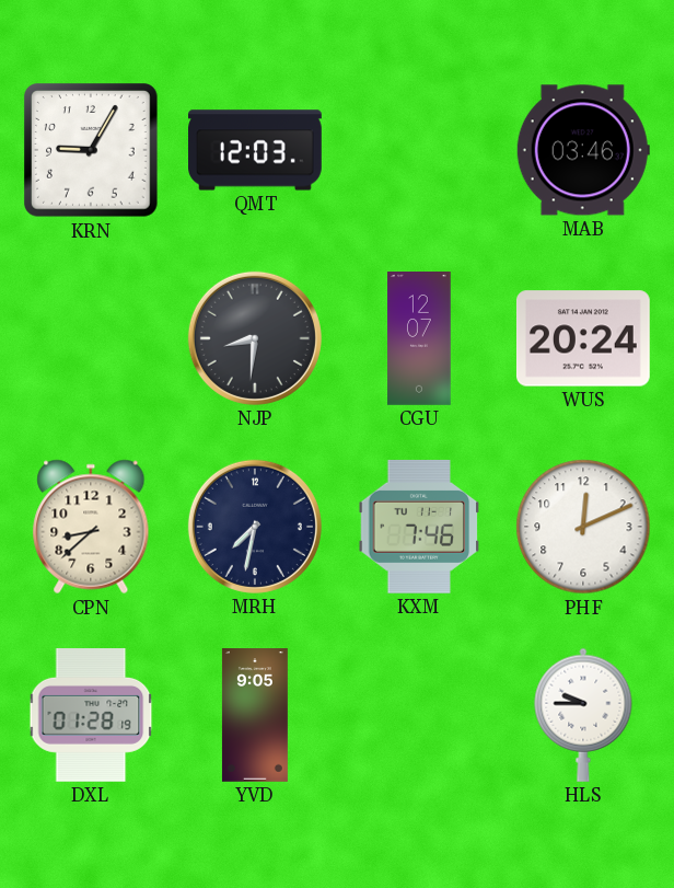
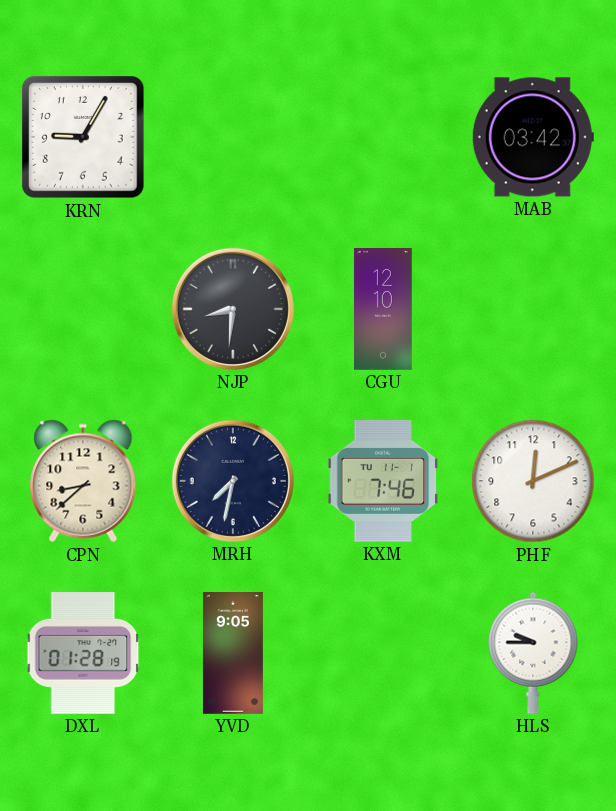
QMT: 12:03 -> none
MAB: 03:46 -> 03:42
CGU: 12:07 -> 12:10
WUS: 20:24 -> none
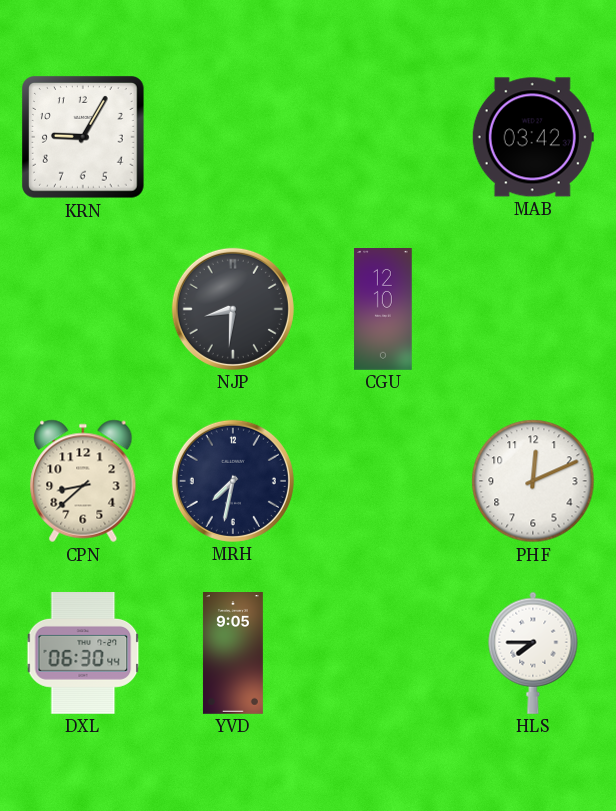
KXM: 7:46 -> none
DXL: 01:28 -> 06:30
HLS: 9:45 -> 7:45
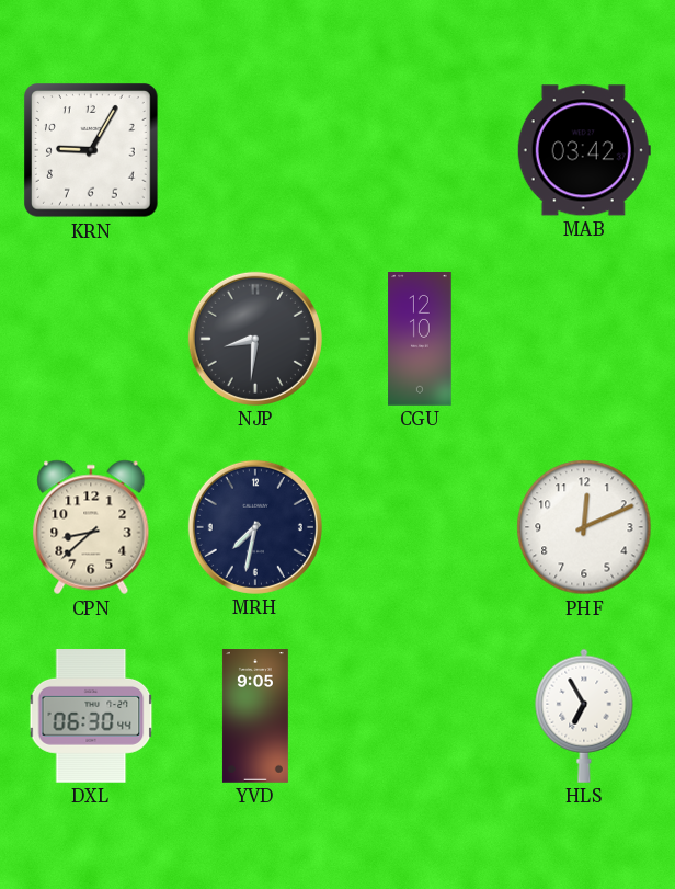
HLS: 7:45 -> 6:55
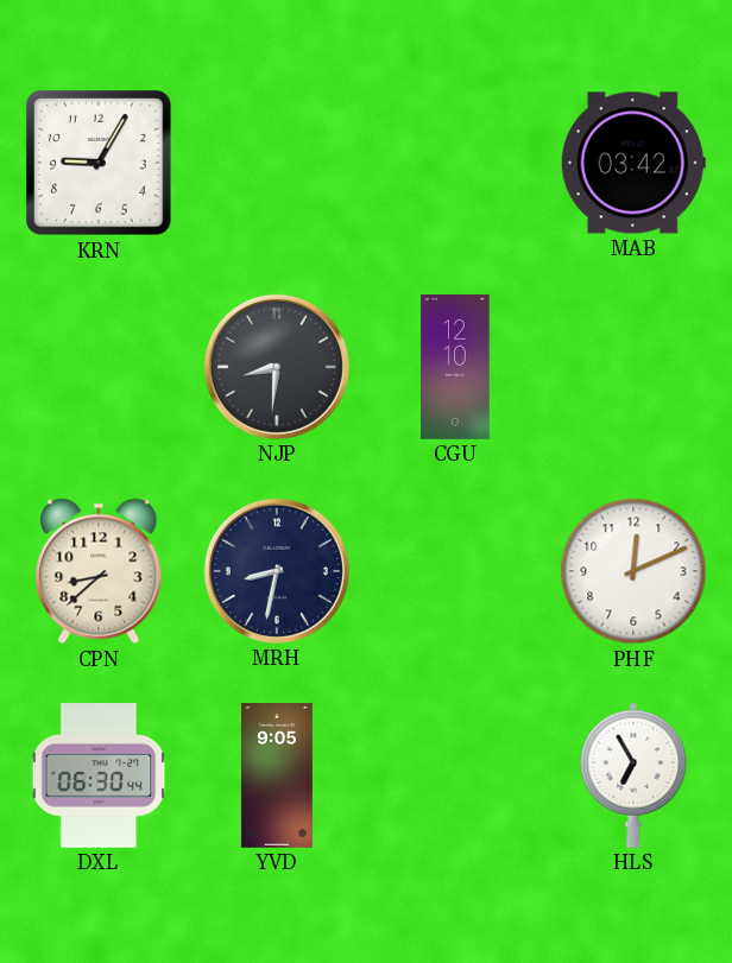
MRH: 7:32 -> 8:32
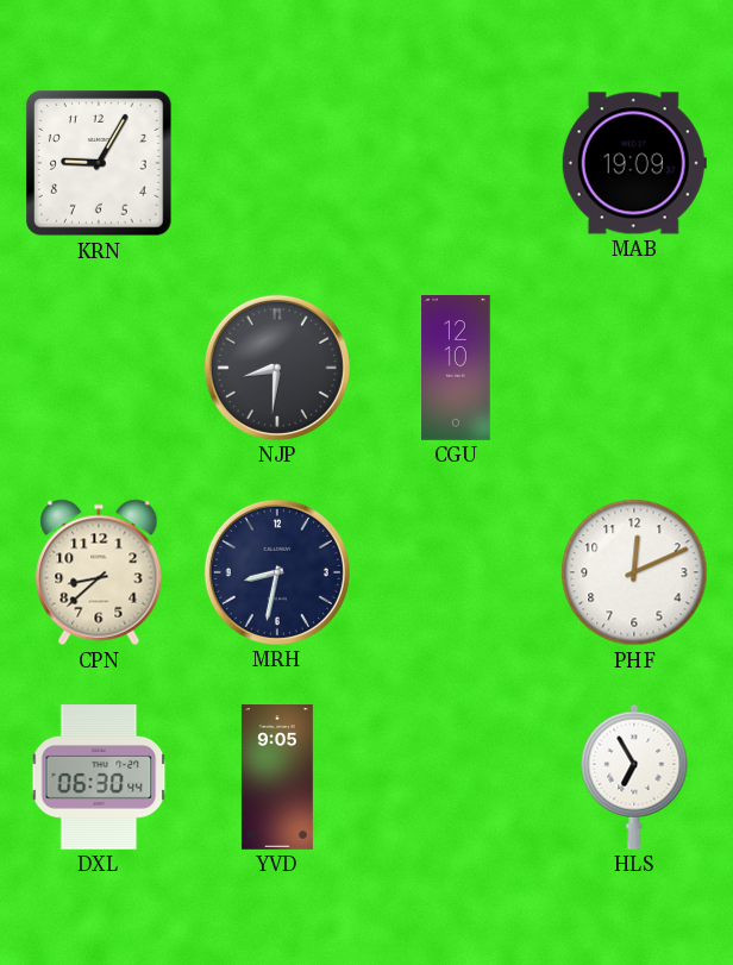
MAB: 03:42 -> 19:09
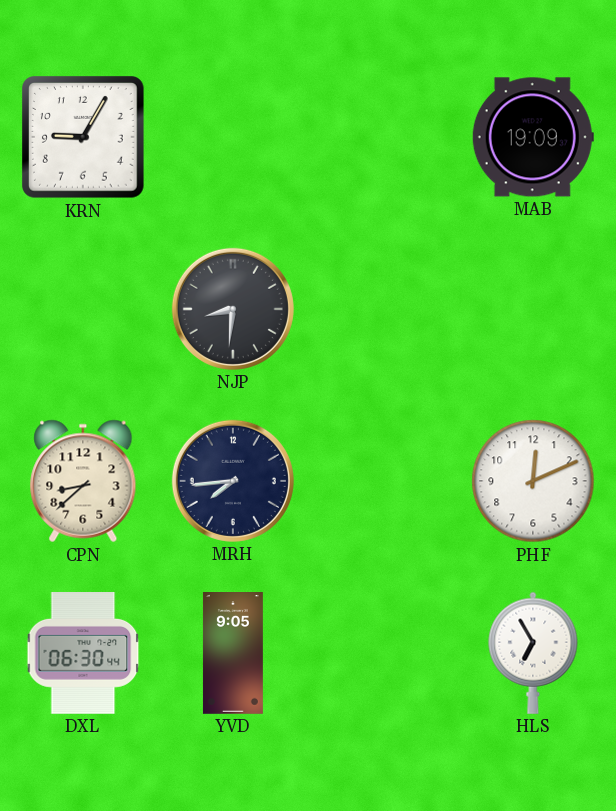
CGU: 12:10 -> none
MRH: 8:32 -> 7:44
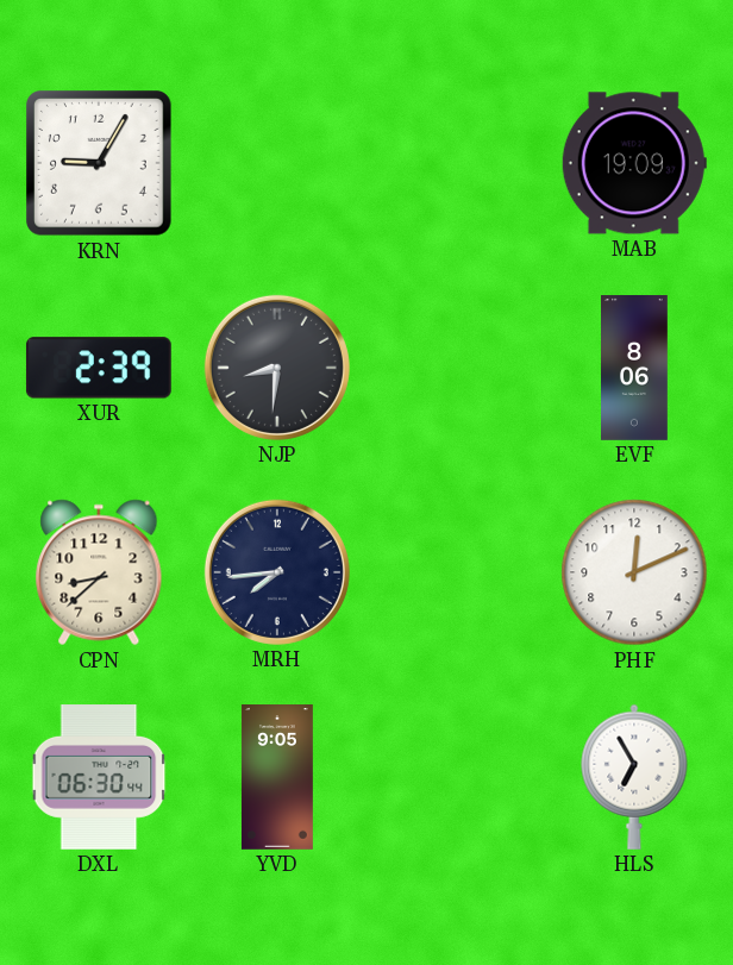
XUR: none -> 2:39
EVF: none -> 8:06
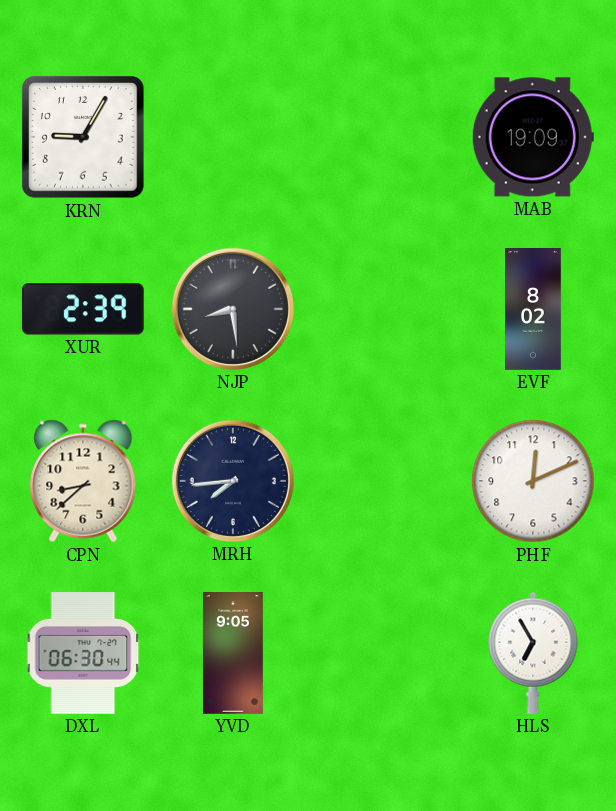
NJP: 8:31 -> 8:29
EVF: 8:06 -> 8:02
